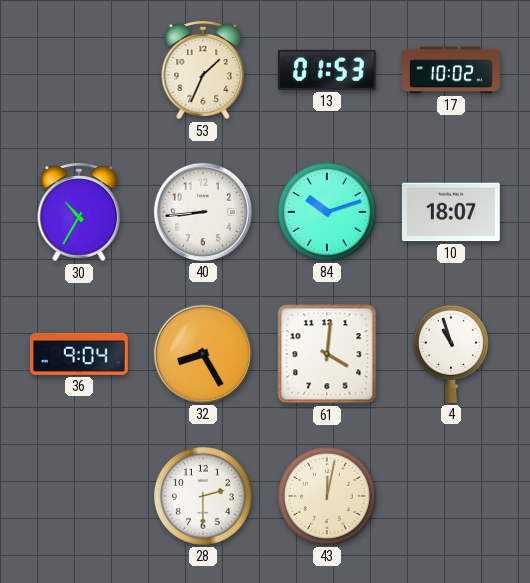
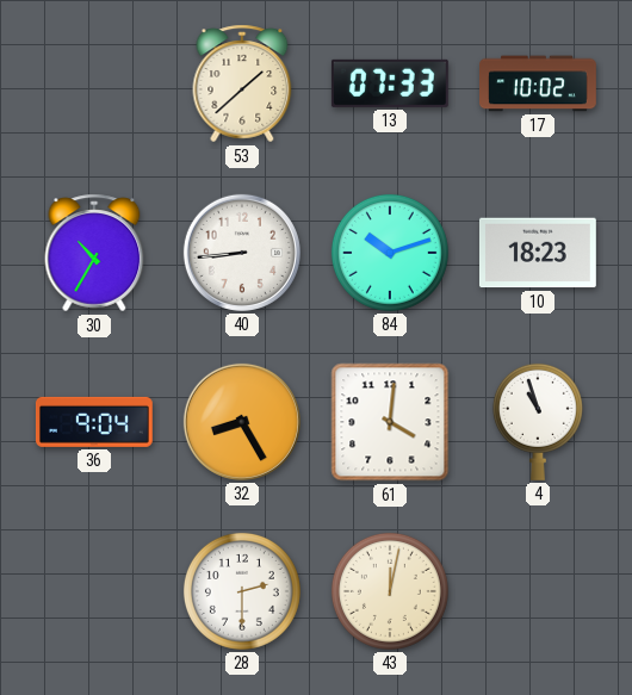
53: 1:34 -> 1:38
13: 01:53 -> 07:33
10: 18:07 -> 18:23
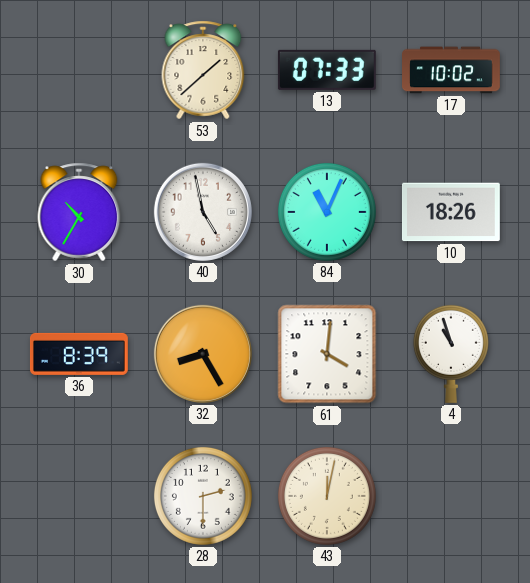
40: 8:44 -> 4:58
84: 10:12 -> 11:04
10: 18:23 -> 18:26
36: 9:04 -> 8:39
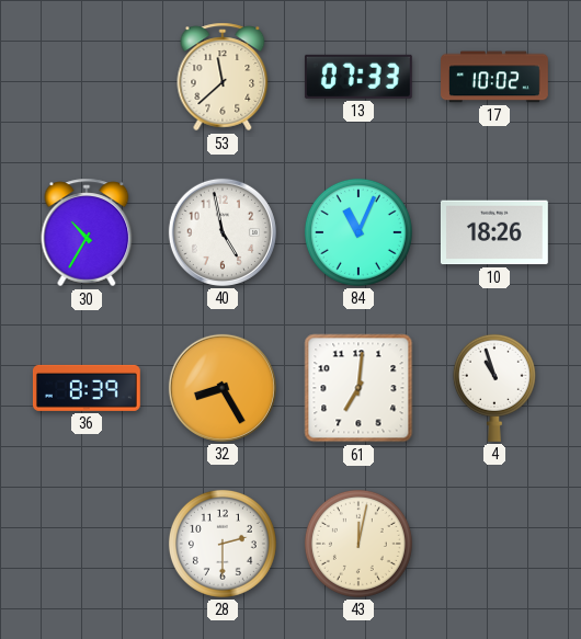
53: 1:38 -> 11:38
61: 4:01 -> 7:01
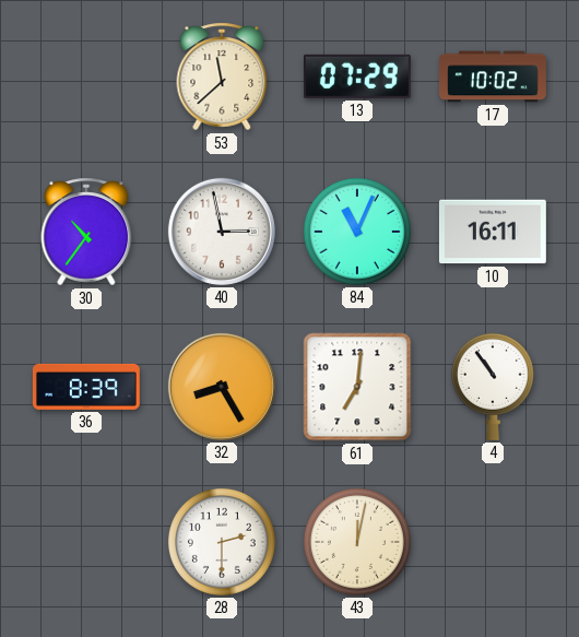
13: 07:33 -> 07:29
30: 10:35 -> 10:36
40: 4:58 -> 2:58
10: 18:26 -> 16:11
4: 10:57 -> 10:54
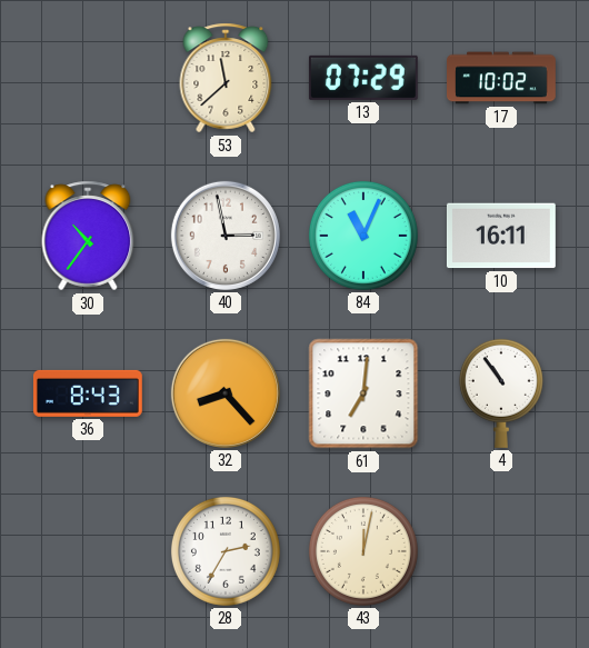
36: 8:39 -> 8:43
32: 8:25 -> 8:23
28: 2:30 -> 2:35
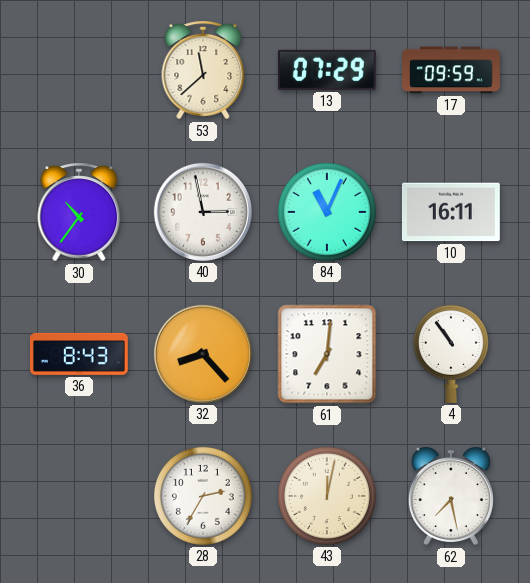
17: 10:02 -> 09:59
62: none -> 7:28
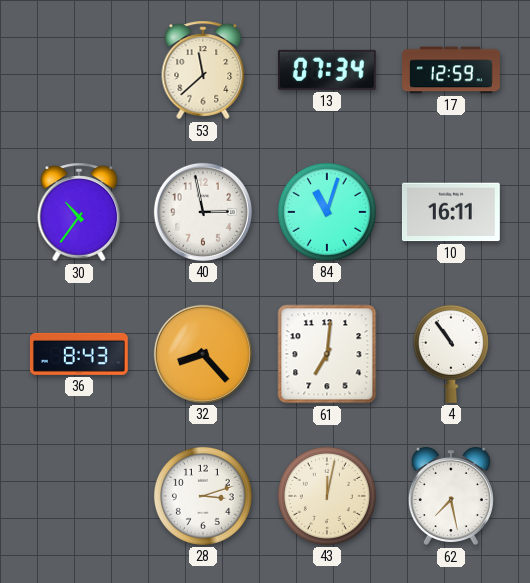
13: 07:29 -> 07:34
17: 09:59 -> 12:59
84: 11:04 -> 11:03
28: 2:35 -> 3:12
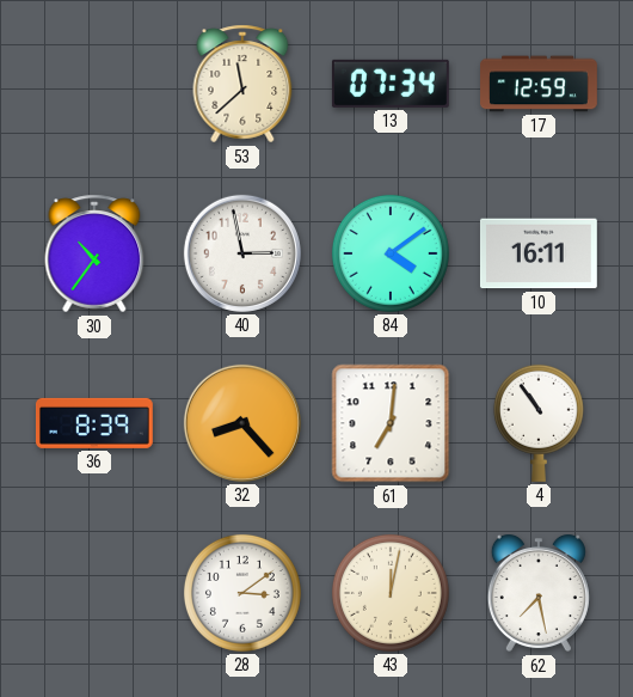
84: 11:03 -> 4:09
36: 8:43 -> 8:39
28: 3:12 -> 3:09
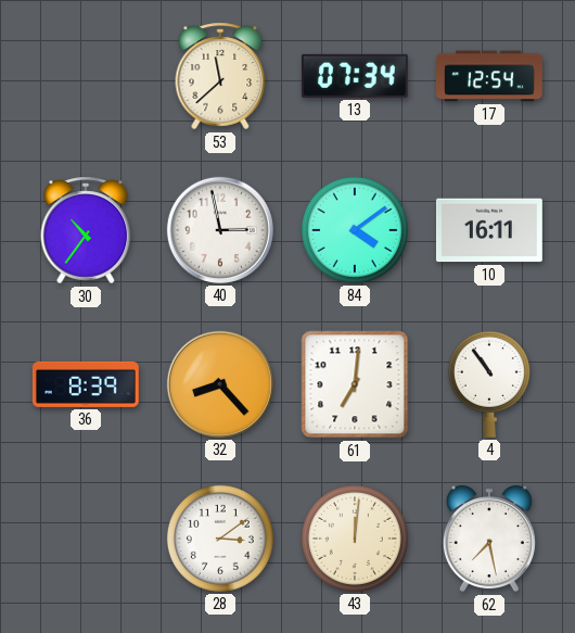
17: 12:59 -> 12:54
43: 12:02 -> 12:01
